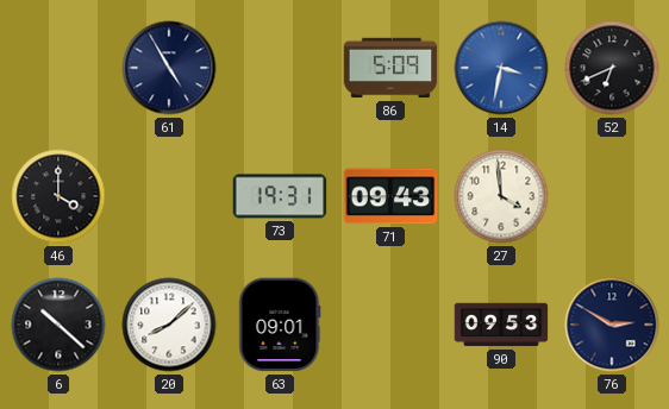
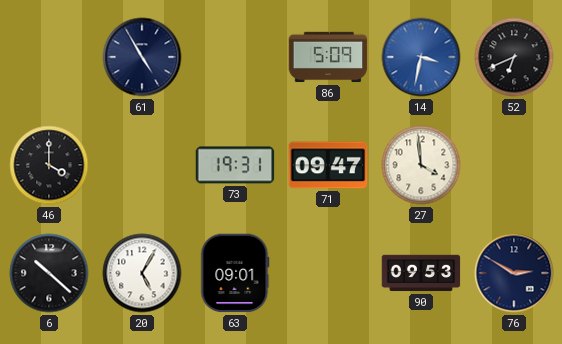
71: 09:43 -> 09:47
20: 8:08 -> 5:05
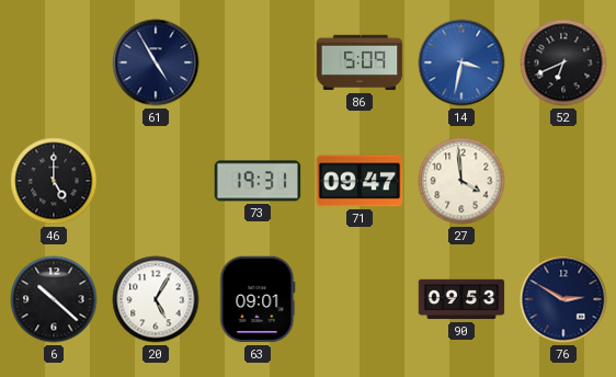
46: 4:00 -> 5:00
